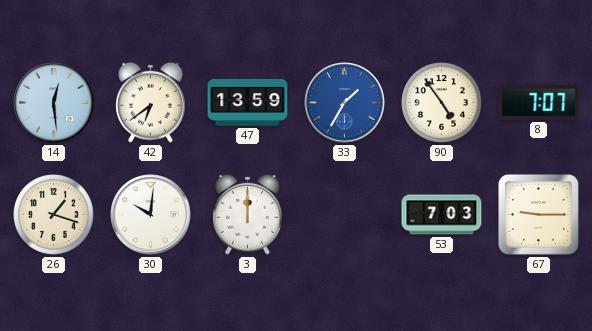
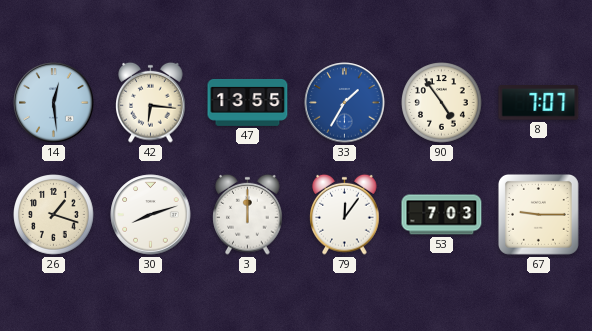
42: 6:39 -> 6:16
47: 13:59 -> 13:55
30: 10:01 -> 8:12
79: none -> 12:06
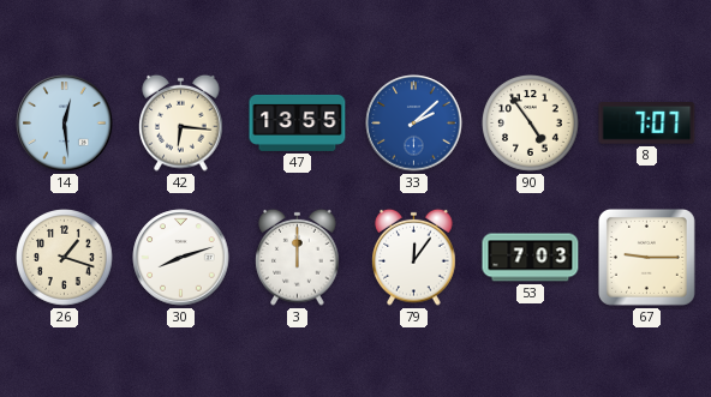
33: 1:35 -> 2:08
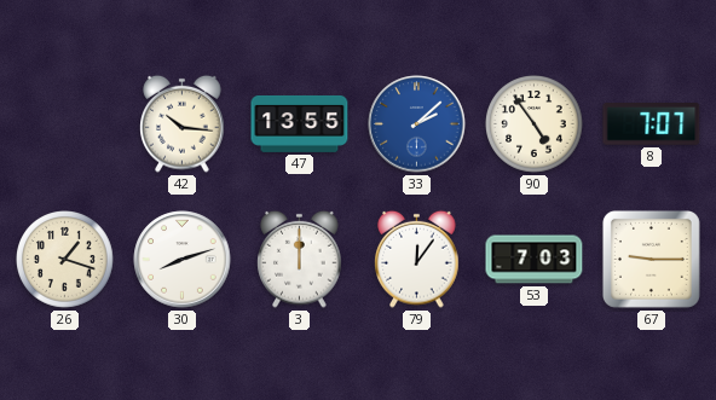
14: 12:29 -> none
42: 6:16 -> 10:16
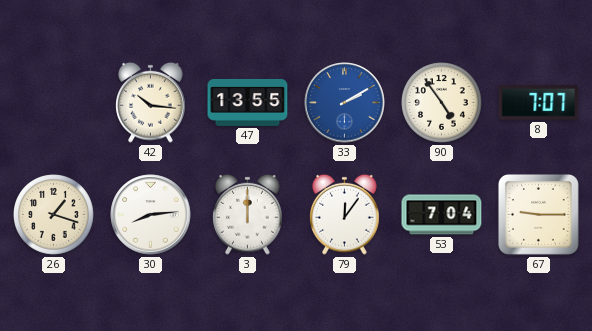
33: 2:08 -> 2:10
30: 8:12 -> 8:14
53: 7:03 -> 7:04
